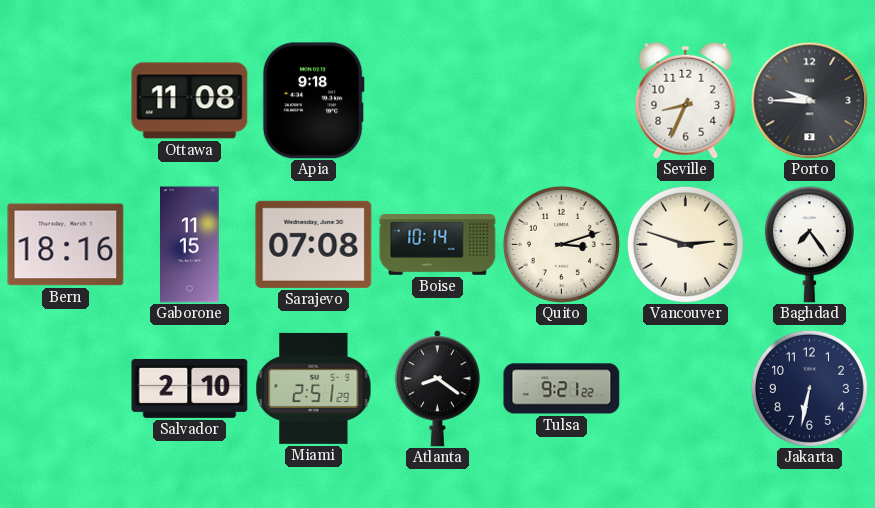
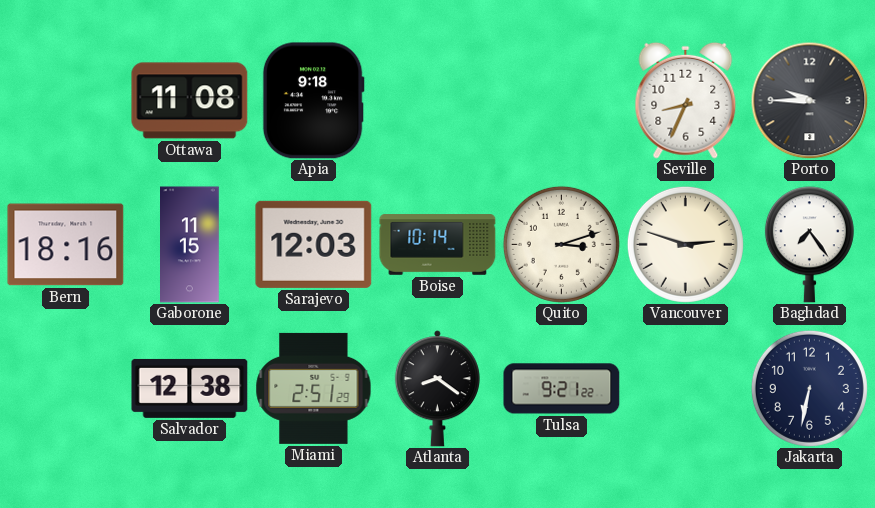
Sarajevo: 07:08 -> 12:03
Salvador: 2:10 -> 12:38
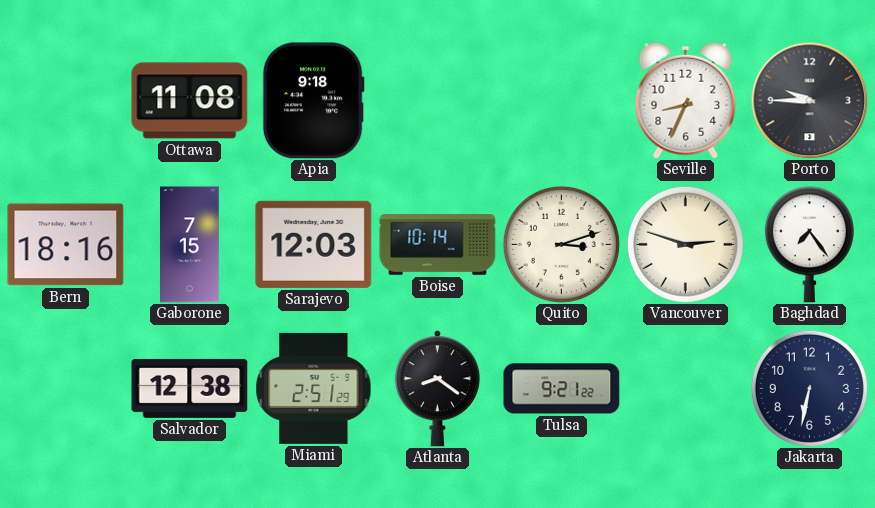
Gaborone: 11:15 -> 7:15
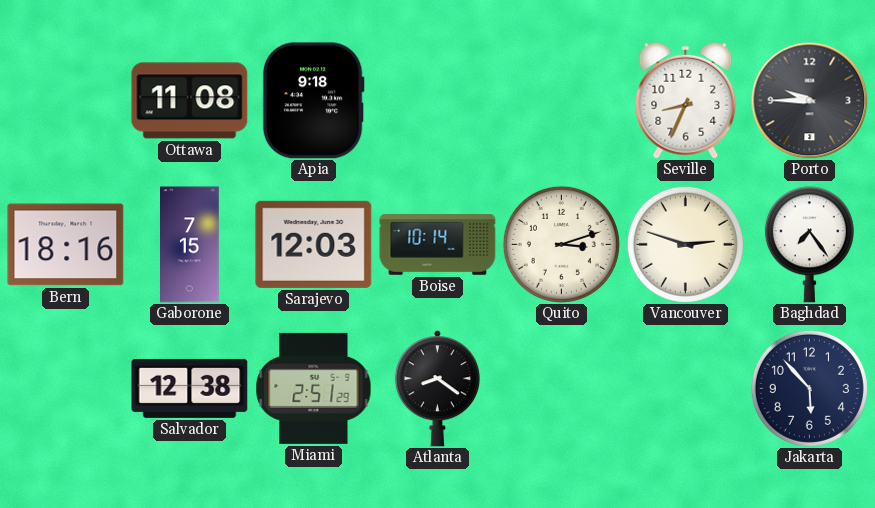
Tulsa: 9:21 -> none
Jakarta: 6:32 -> 5:53
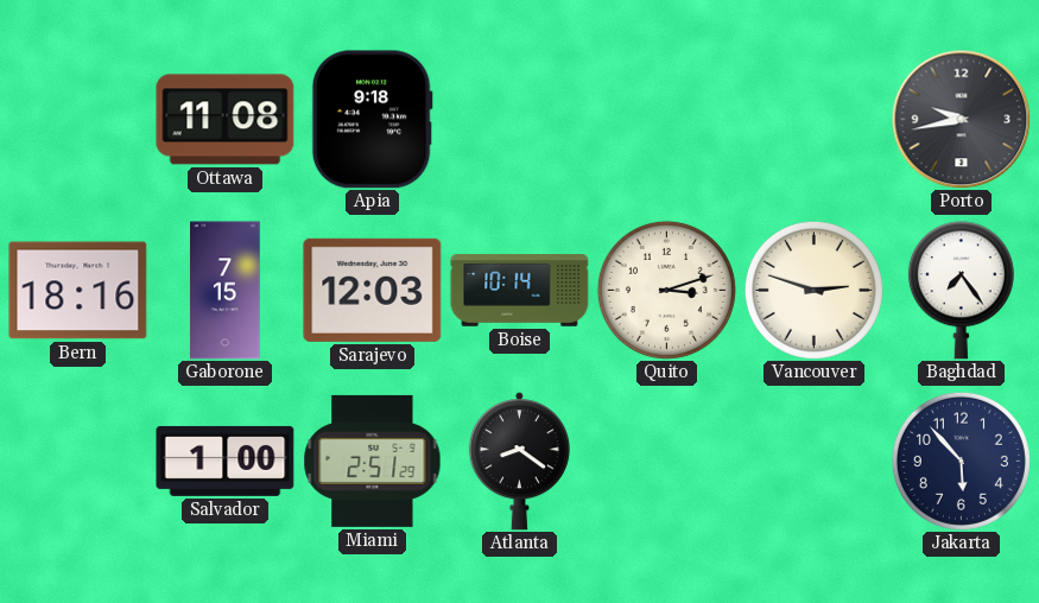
Seville: 8:34 -> none
Porto: 9:45 -> 9:43
Salvador: 12:38 -> 1:00
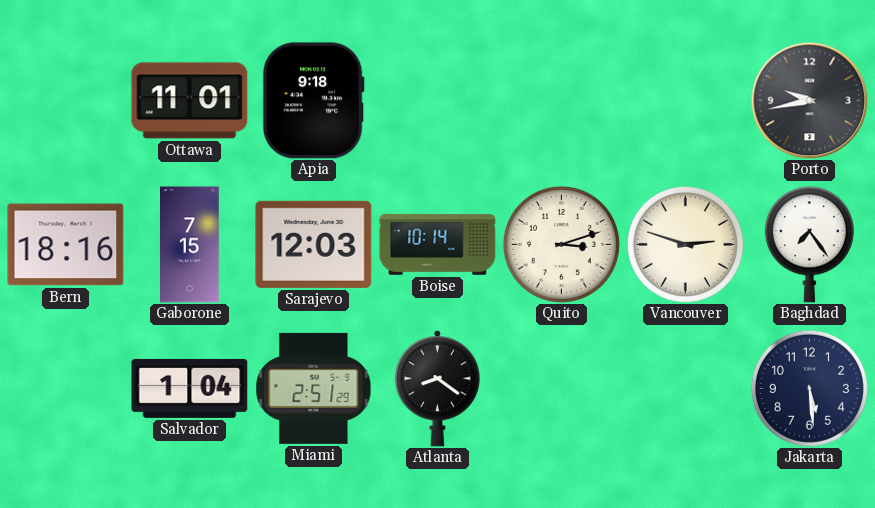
Ottawa: 11:08 -> 11:01
Salvador: 1:00 -> 1:04
Jakarta: 5:53 -> 5:29
